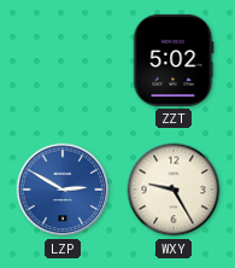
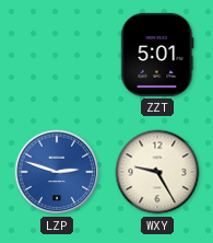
ZZT: 5:02 -> 5:01
LZP: 2:50 -> 2:48
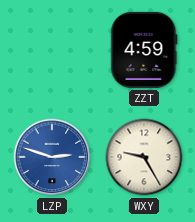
ZZT: 5:01 -> 4:59
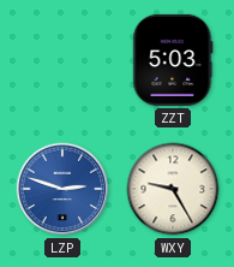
ZZT: 4:59 -> 5:03
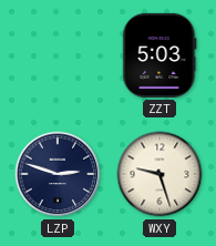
LZP dial: blue -> navy
WXY: 9:25 -> 9:27
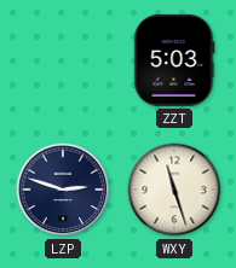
WXY: 9:27 -> 11:27
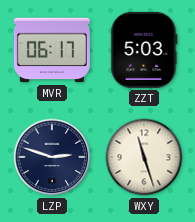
MVR: none -> 06:17
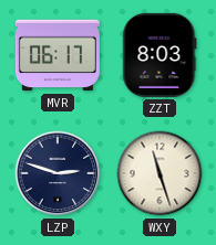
ZZT: 5:03 -> 8:03
